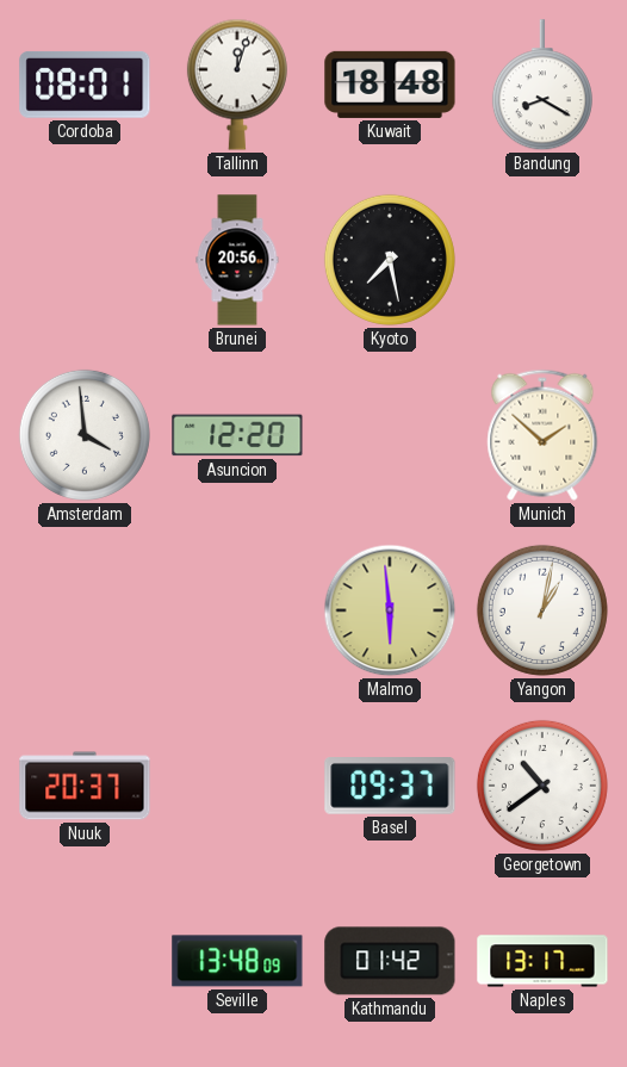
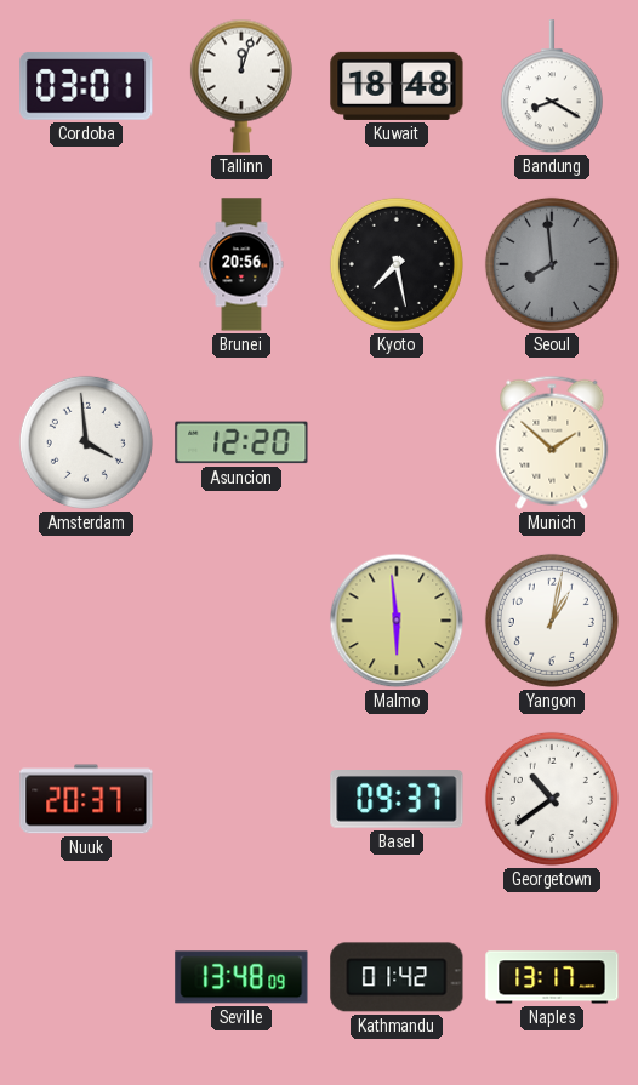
Cordoba: 08:01 -> 03:01
Seoul: none -> 7:59
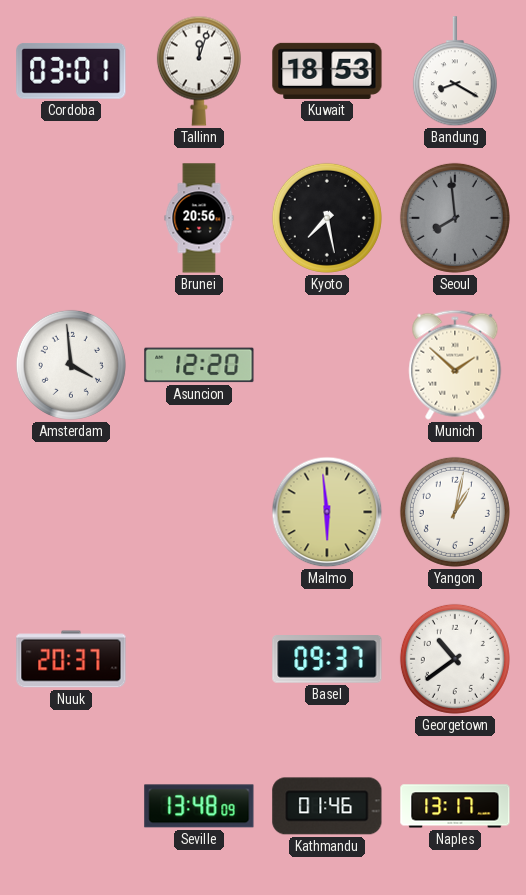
Kuwait: 18:48 -> 18:53
Kathmandu: 01:42 -> 01:46
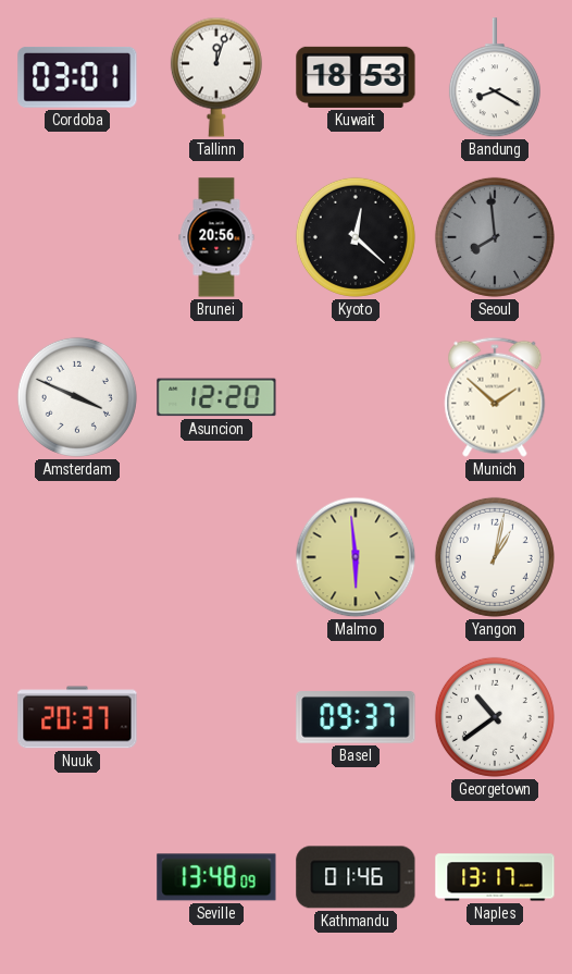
Kyoto: 7:28 -> 12:22
Amsterdam: 3:59 -> 3:49
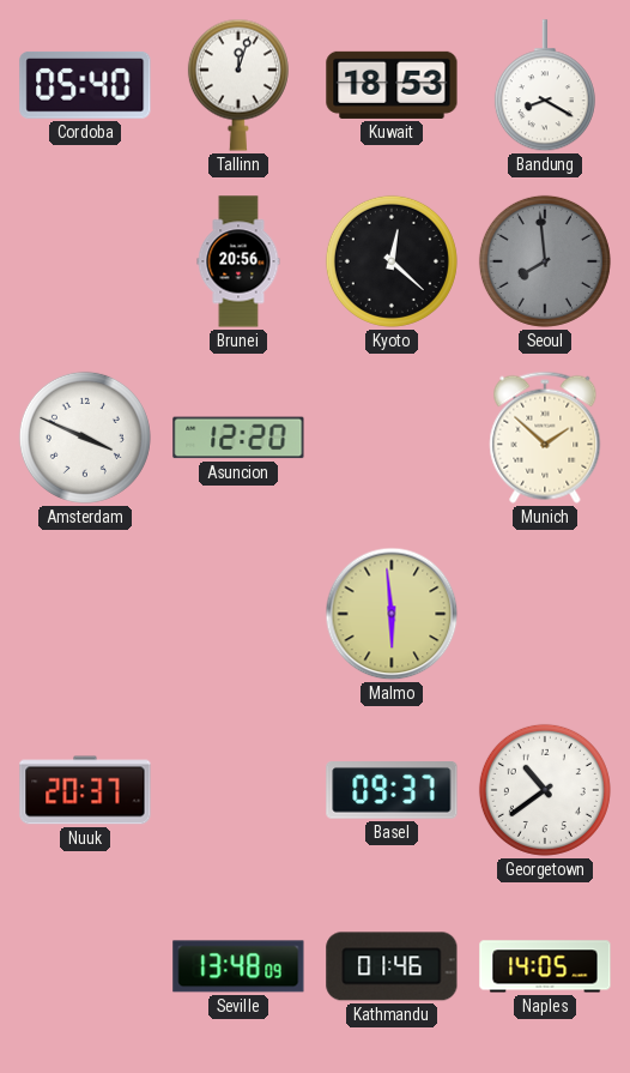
Cordoba: 03:01 -> 05:40
Yangon: 1:02 -> none
Naples: 13:17 -> 14:05
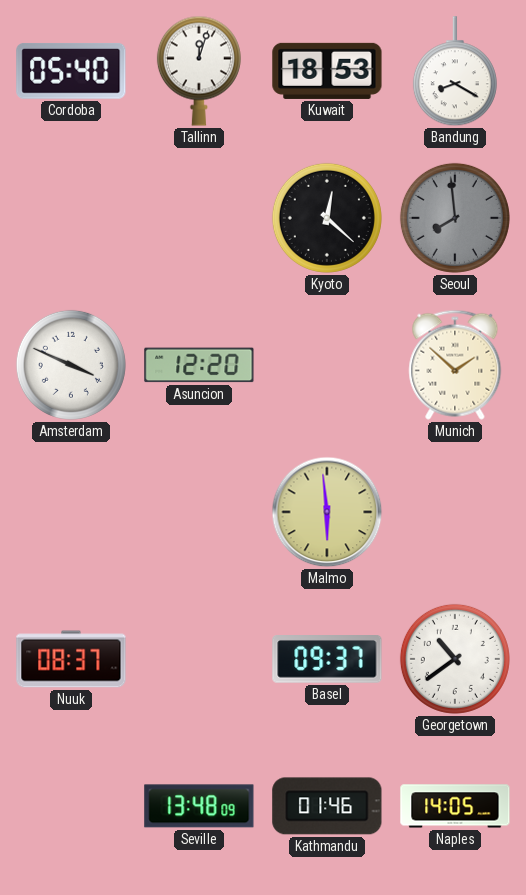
Brunei: 20:56 -> none
Nuuk: 20:37 -> 08:37
